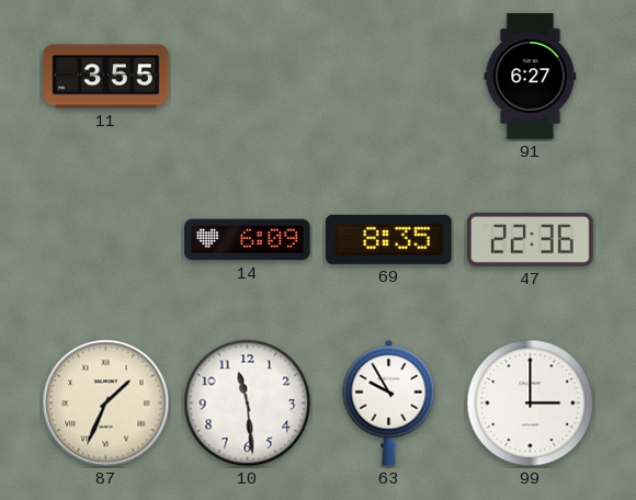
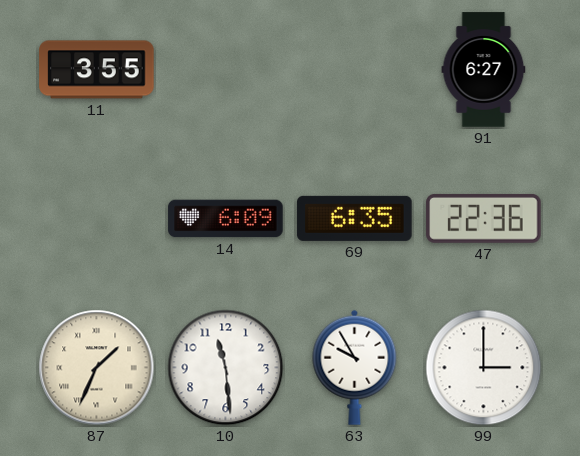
69: 8:35 -> 6:35
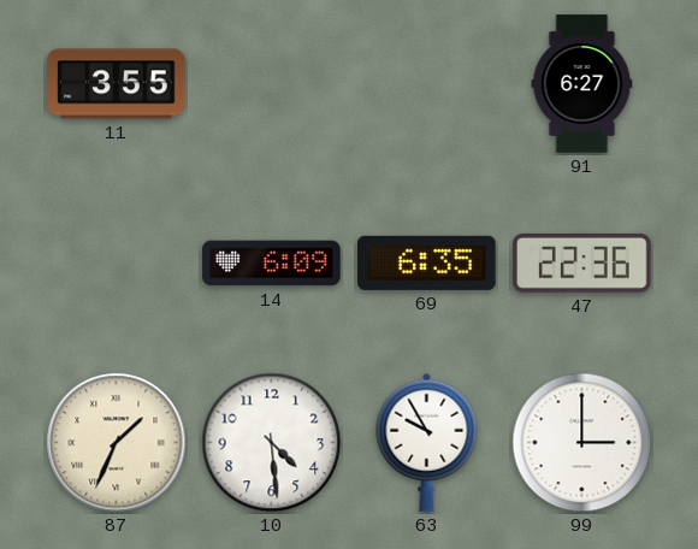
10: 11:29 -> 4:29
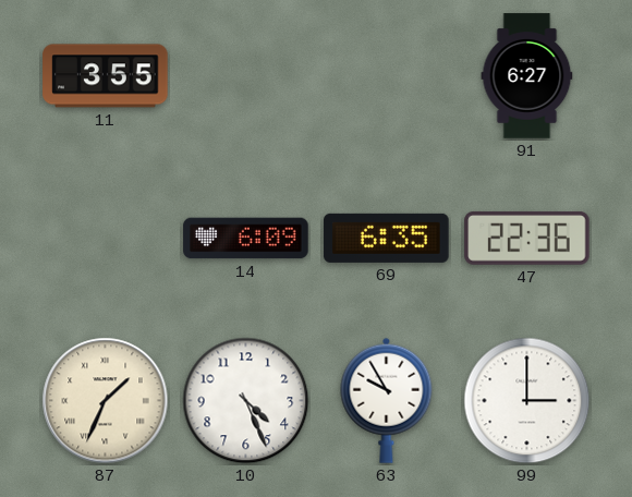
10: 4:29 -> 4:26
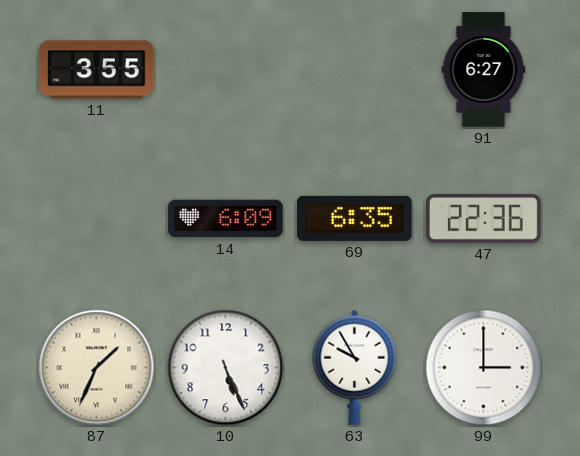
10: 4:26 -> 5:26
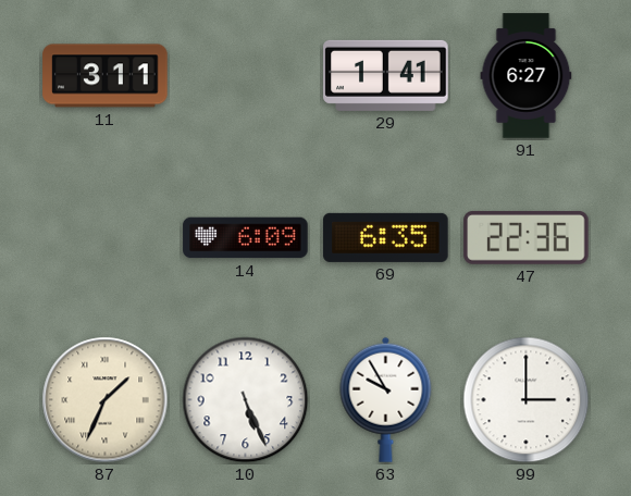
11: 3:55 -> 3:11
29: none -> 1:41
